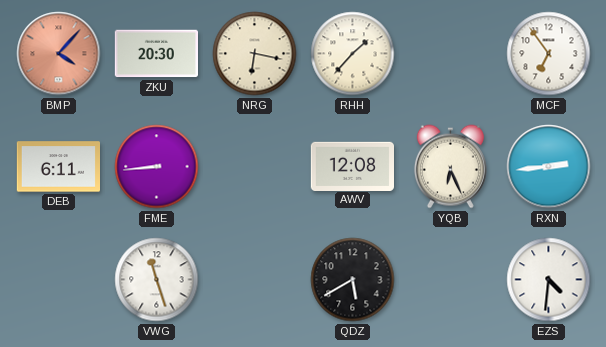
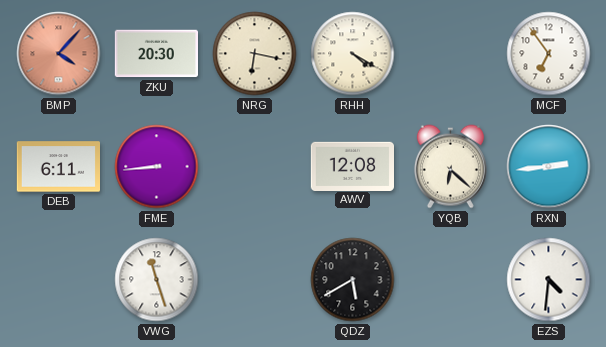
RHH: 1:37 -> 4:20
YQB: 6:26 -> 6:22
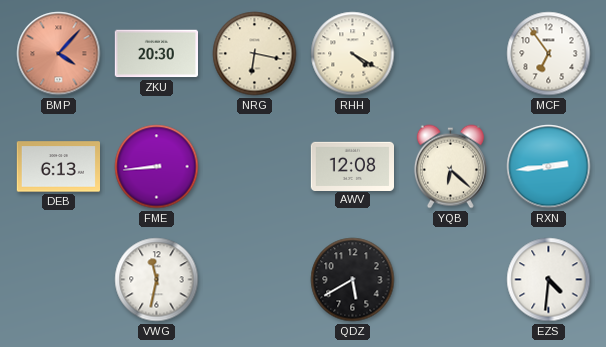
DEB: 6:11 -> 6:13
VWG: 11:27 -> 11:32
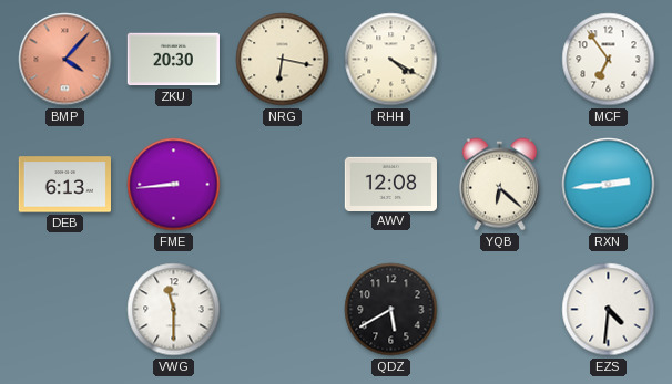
VWG: 11:32 -> 11:30
